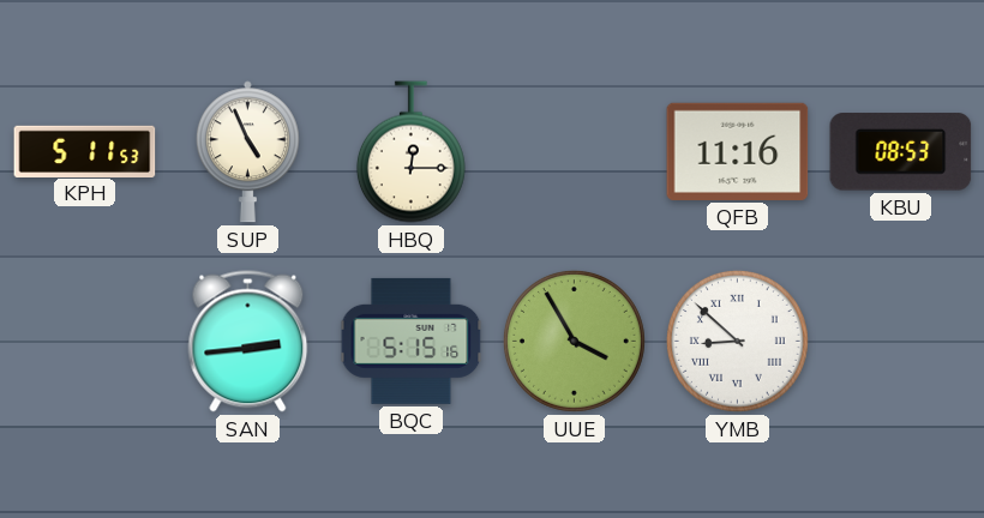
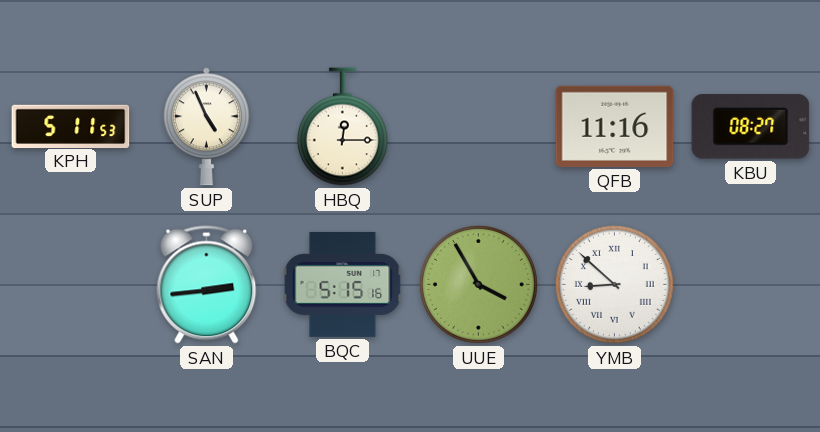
KBU: 08:53 -> 08:27
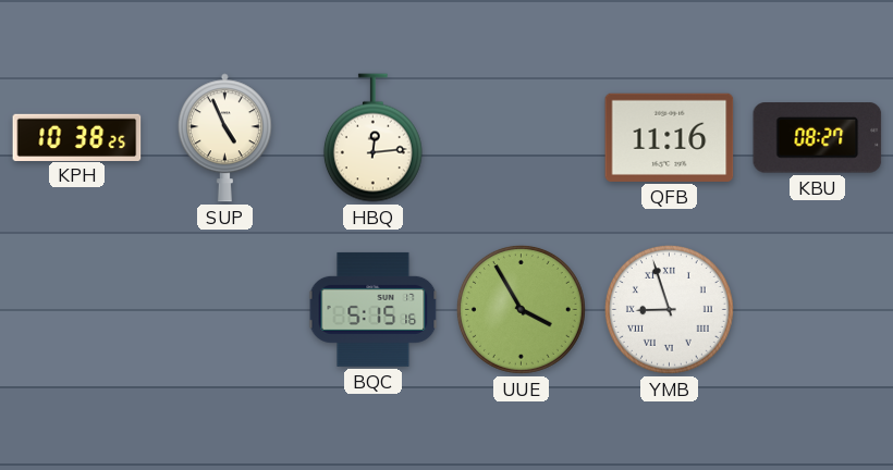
KPH: 5:11 -> 10:38
HBQ: 12:15 -> 12:14
SAN: 2:44 -> none
YMB: 8:52 -> 8:57
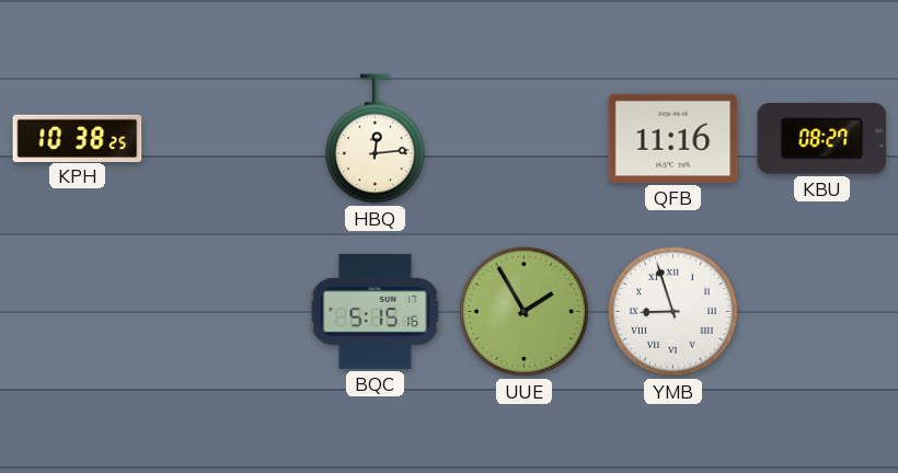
SUP: 4:56 -> none
UUE: 3:55 -> 1:55
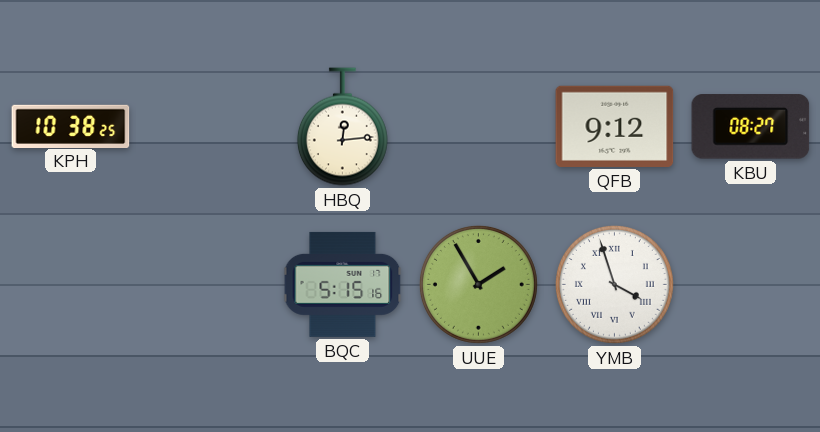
QFB: 11:16 -> 9:12
YMB: 8:57 -> 3:57
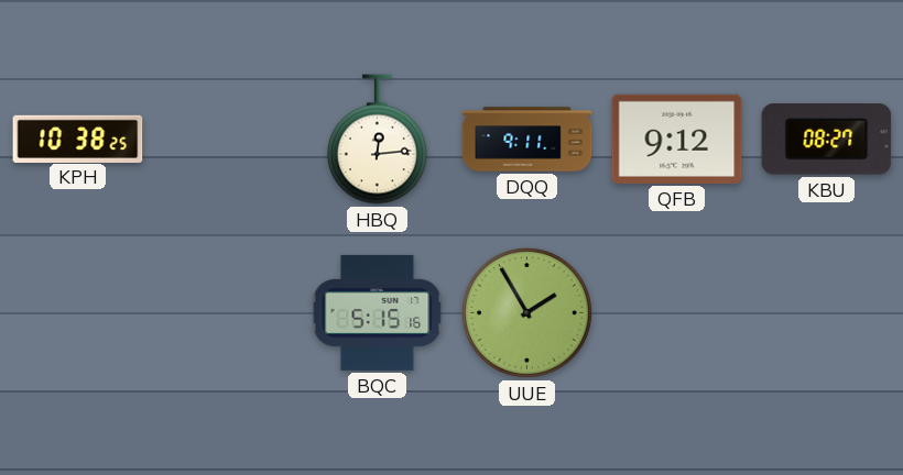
DQQ: none -> 9:11
YMB: 3:57 -> none
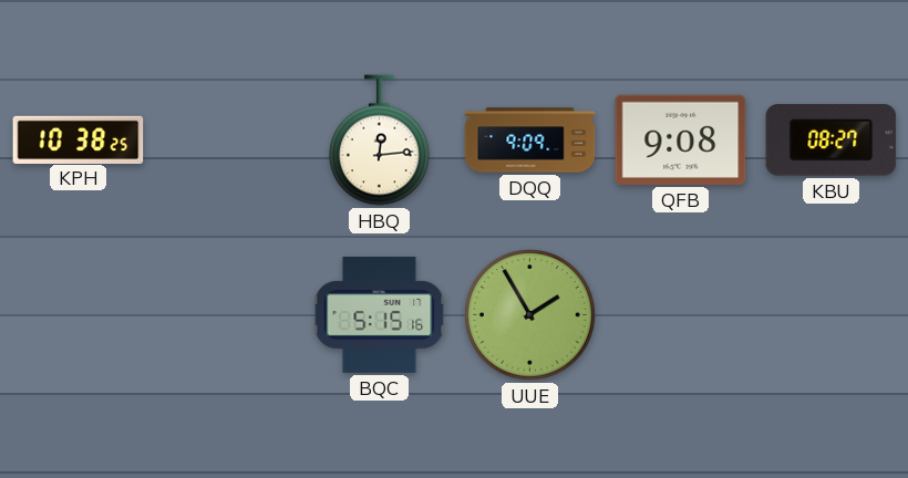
DQQ: 9:11 -> 9:09
QFB: 9:12 -> 9:08
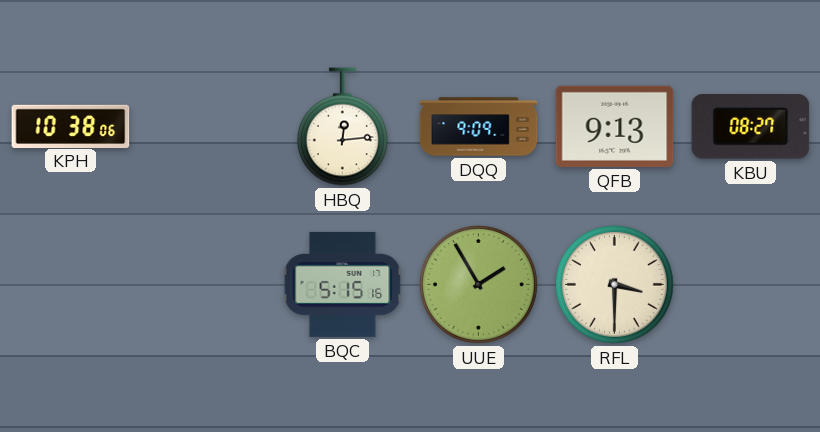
KPH: 10:38:25 -> 10:38:06
QFB: 9:08 -> 9:13
RFL: none -> 3:30
